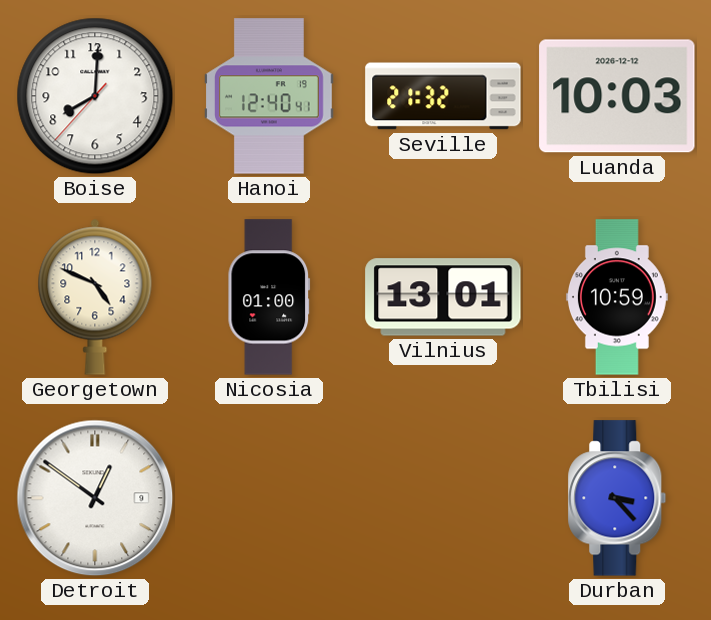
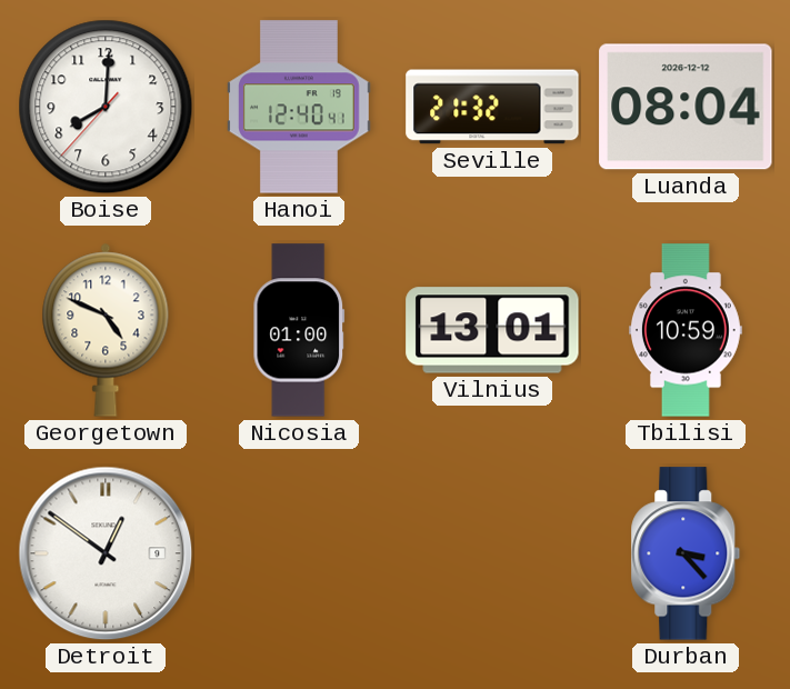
Luanda: 10:03 -> 08:04
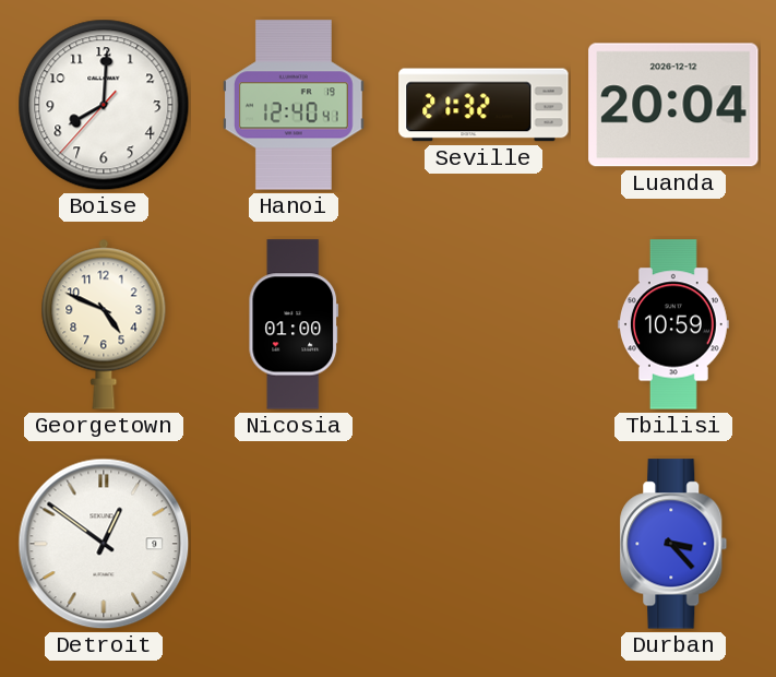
Luanda: 08:04 -> 20:04
Vilnius: 13:01 -> none
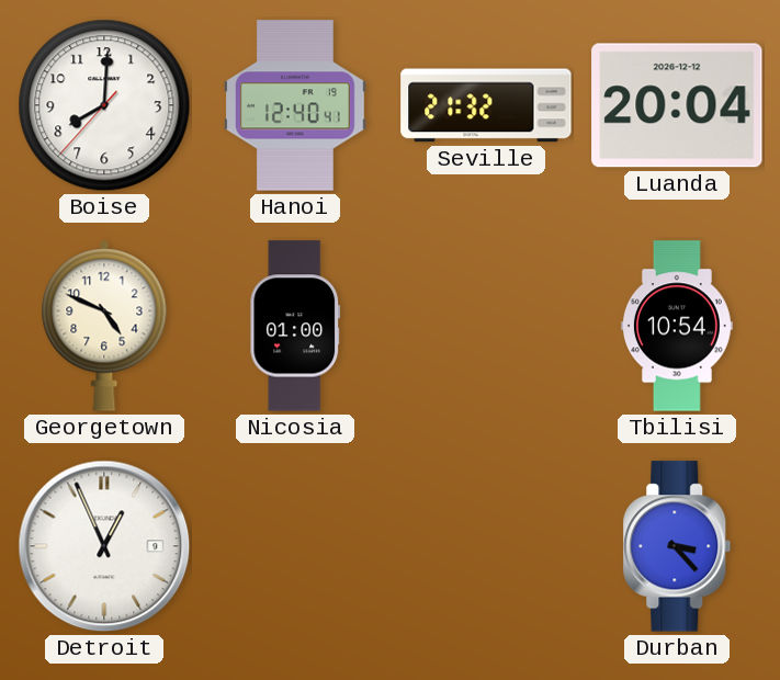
Tbilisi: 10:59 -> 10:54
Detroit: 12:51 -> 12:56
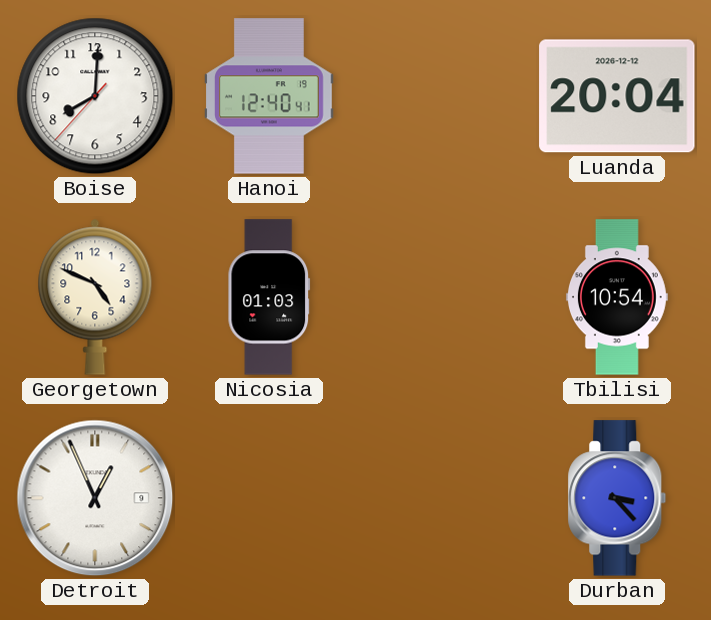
Seville: 21:32 -> none
Nicosia: 01:00 -> 01:03
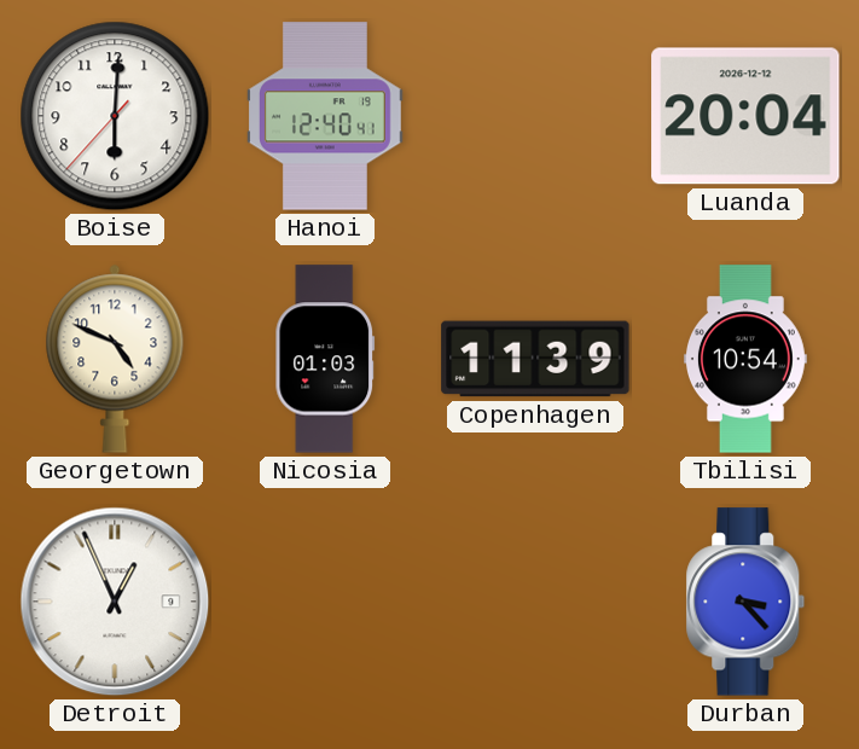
Boise: 8:00 -> 6:00
Copenhagen: none -> 11:39
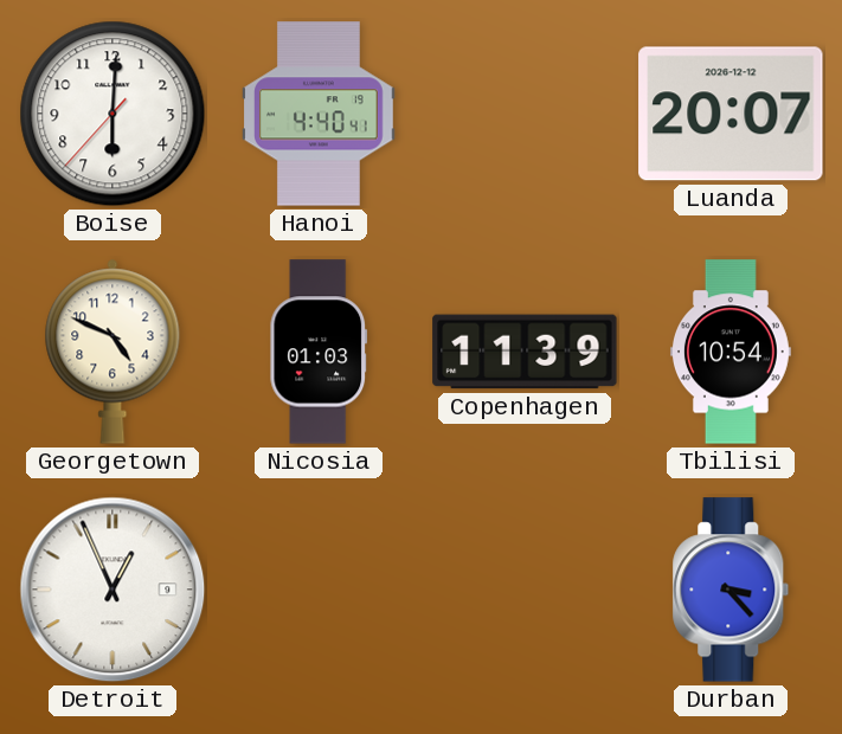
Hanoi: 12:40 -> 4:40
Luanda: 20:04 -> 20:07
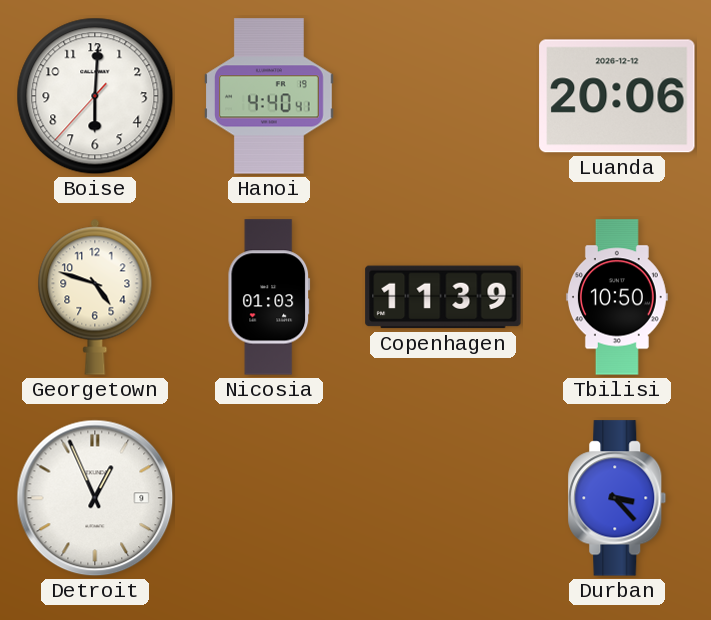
Luanda: 20:07 -> 20:06
Georgetown: 4:49 -> 4:48
Tbilisi: 10:54 -> 10:50
